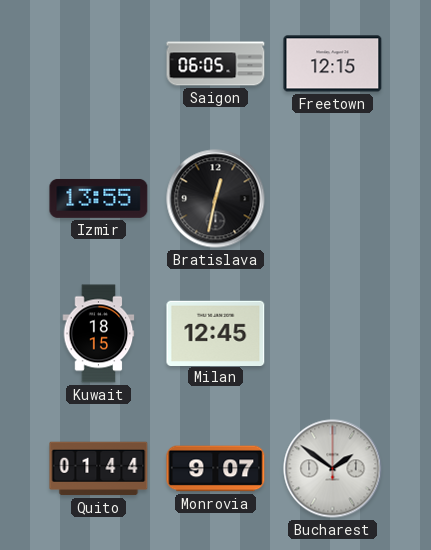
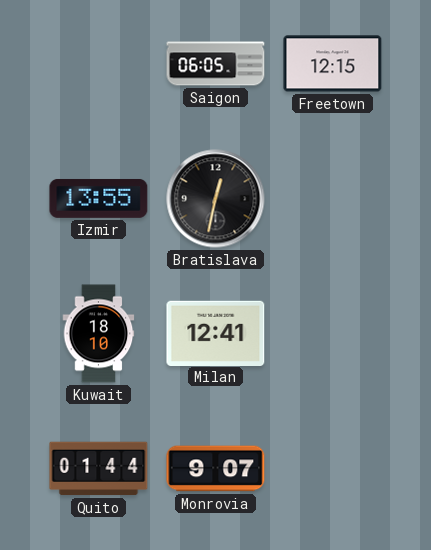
Kuwait: 18:15 -> 18:10
Milan: 12:45 -> 12:41
Bucharest: 1:51 -> none
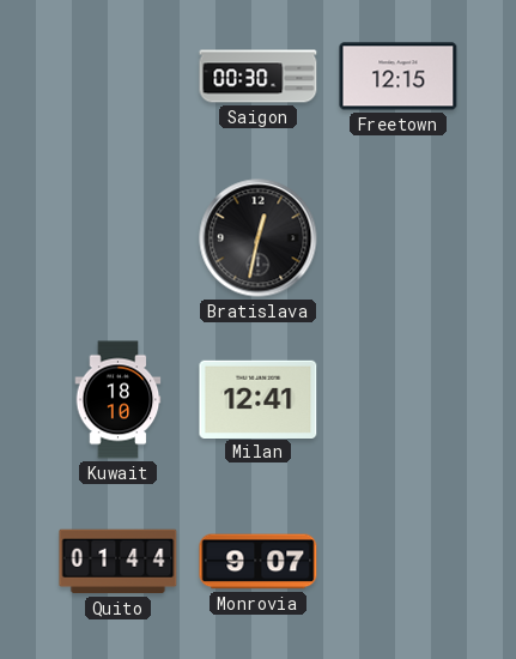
Saigon: 06:05 -> 00:30
Izmir: 13:55 -> none
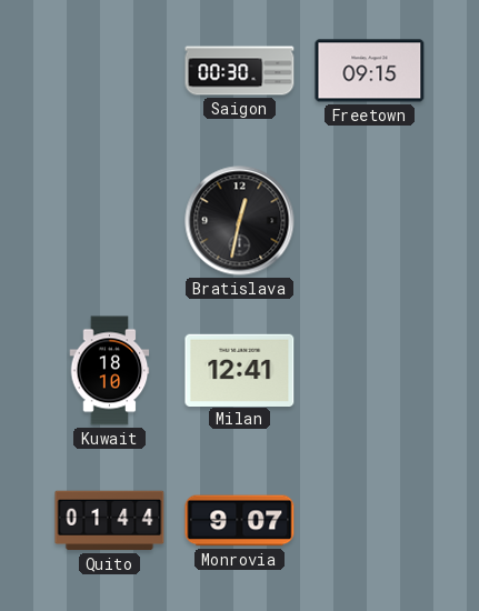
Freetown: 12:15 -> 09:15
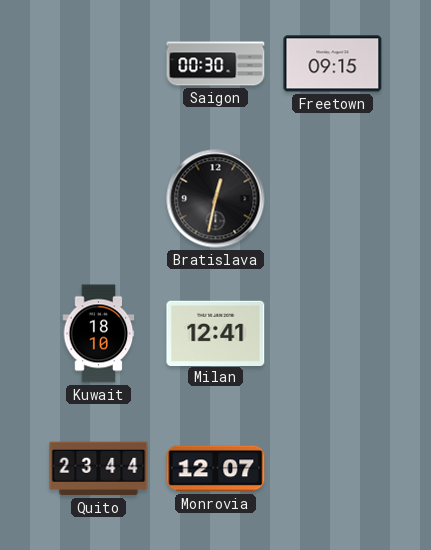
Quito: 01:44 -> 23:44
Monrovia: 9:07 -> 12:07
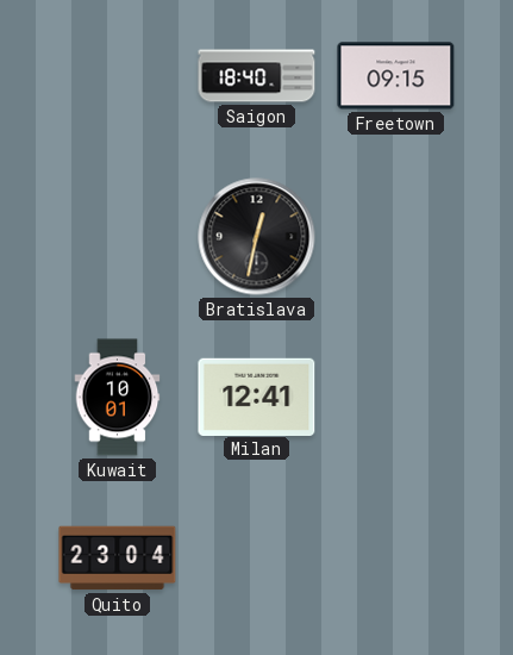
Saigon: 00:30 -> 18:40
Kuwait: 18:10 -> 10:01
Quito: 23:44 -> 23:04
Monrovia: 12:07 -> none
